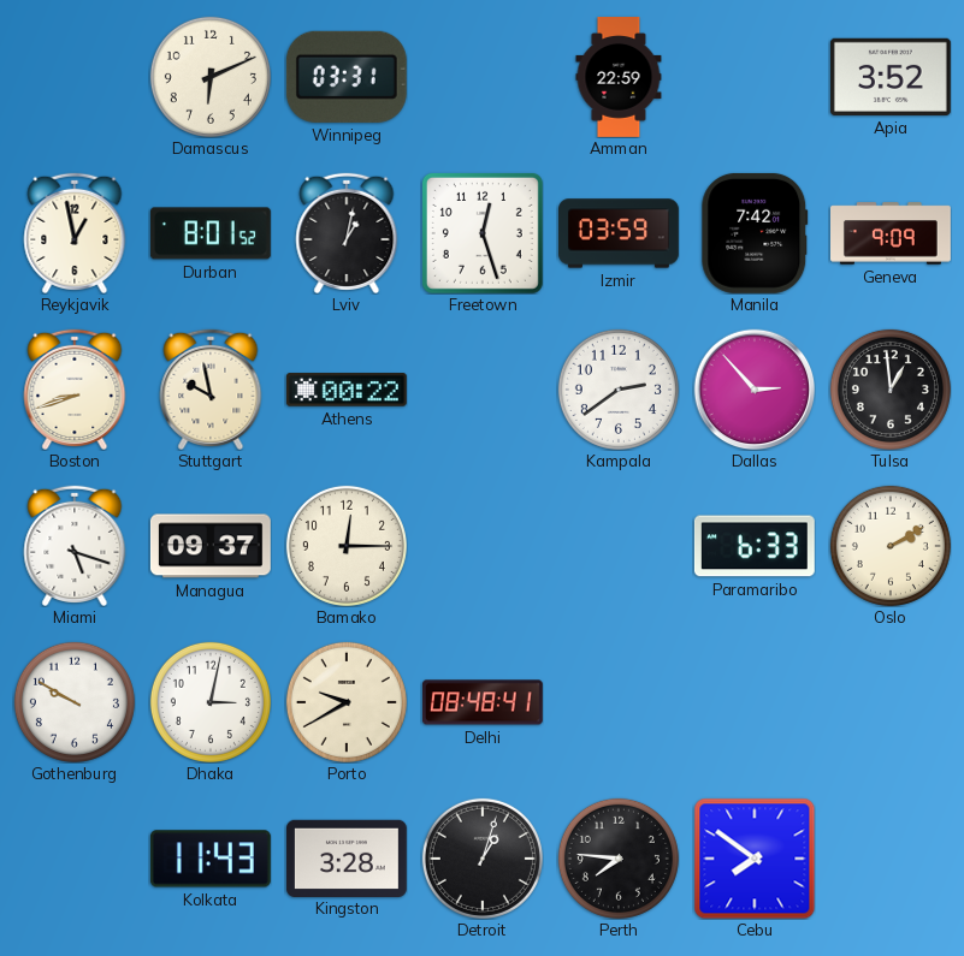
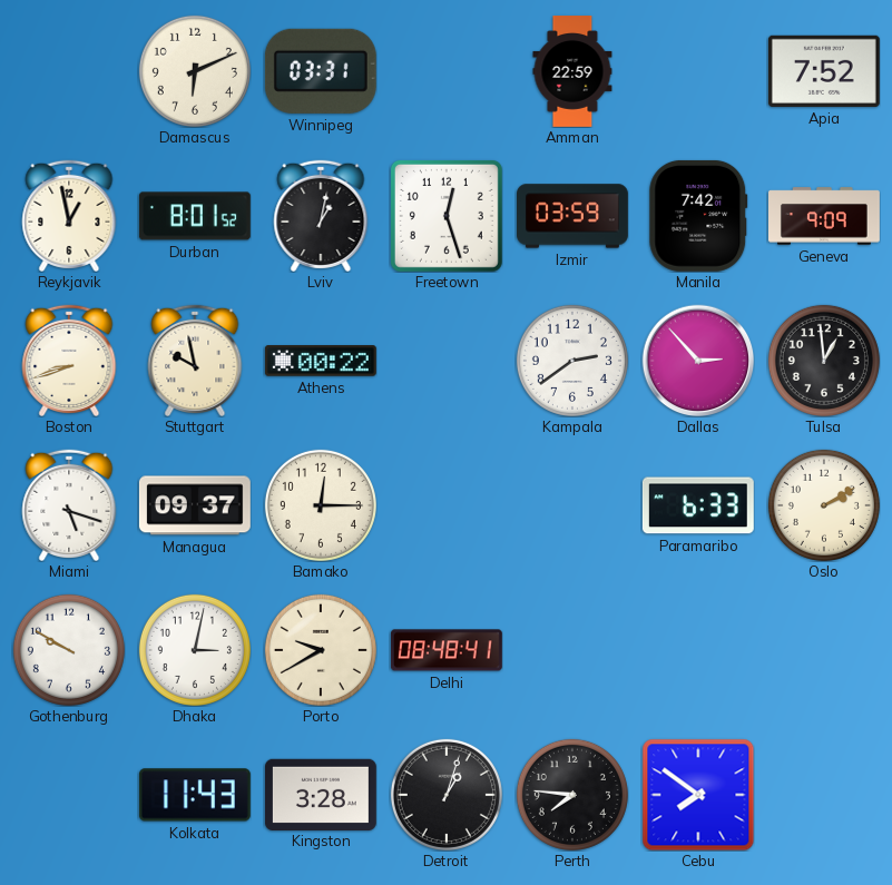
Apia: 3:52 -> 7:52
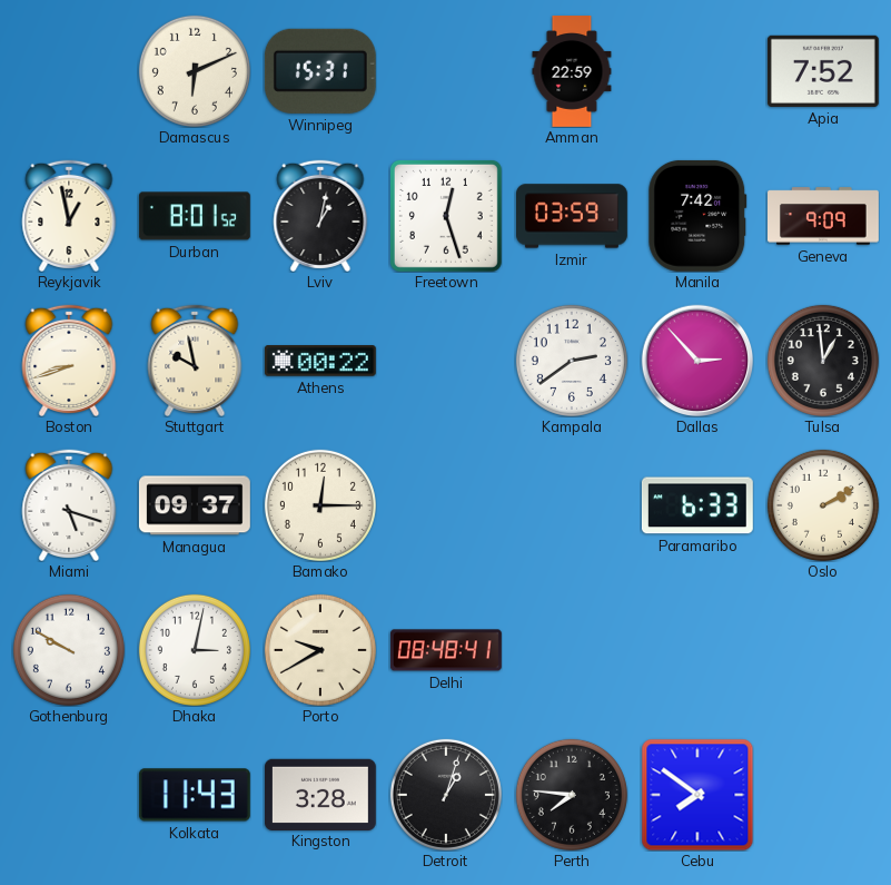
Winnipeg: 03:31 -> 15:31
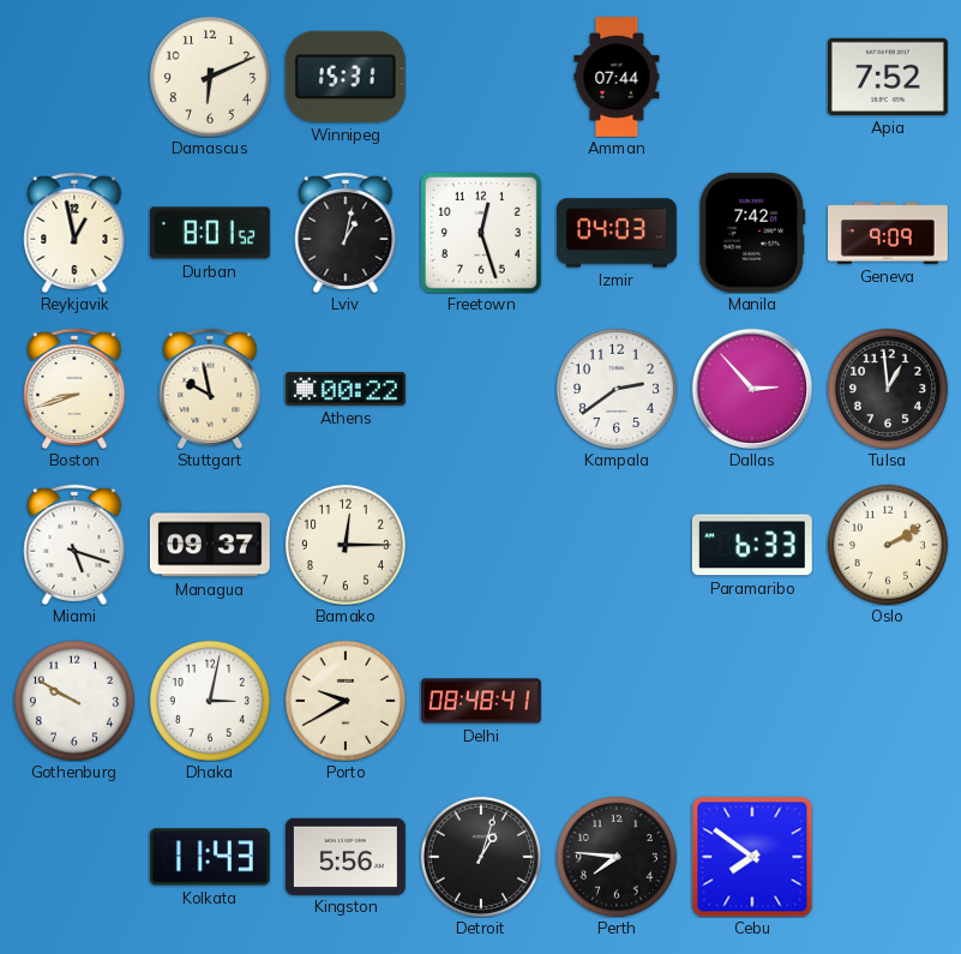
Amman: 22:59 -> 07:44
Izmir: 03:59 -> 04:03
Kingston: 3:28 -> 5:56
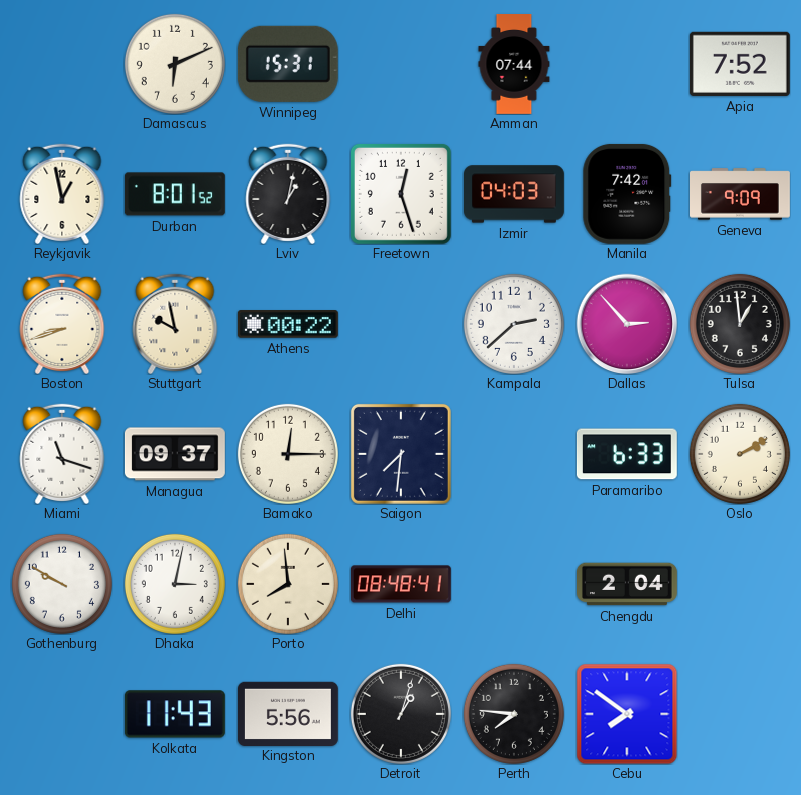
Kampala: 2:39 -> 2:38
Miami: 5:18 -> 11:18
Saigon: none -> 7:31
Porto: 9:40 -> 7:59
Chengdu: none -> 2:04
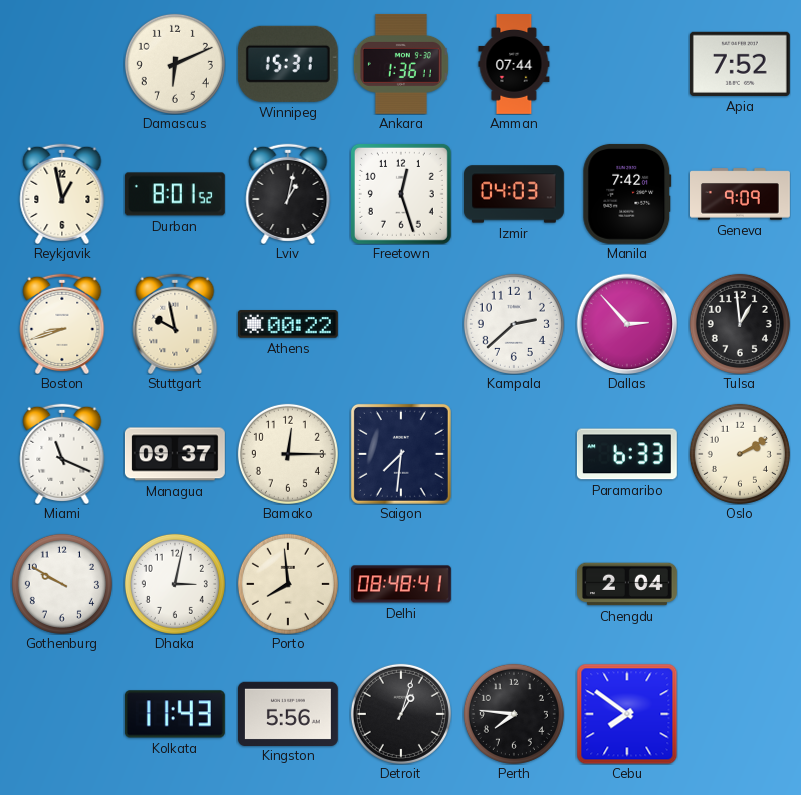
Ankara: none -> 1:36
Miami: 11:18 -> 11:19
